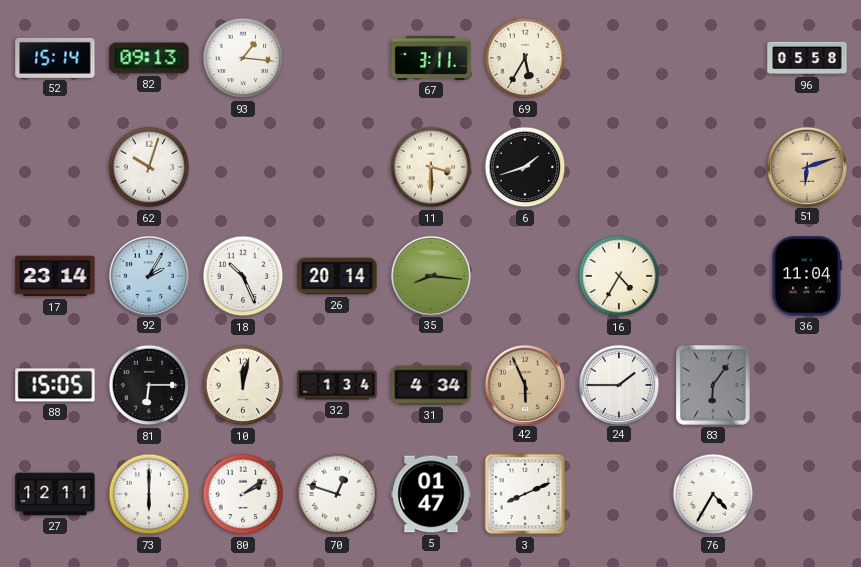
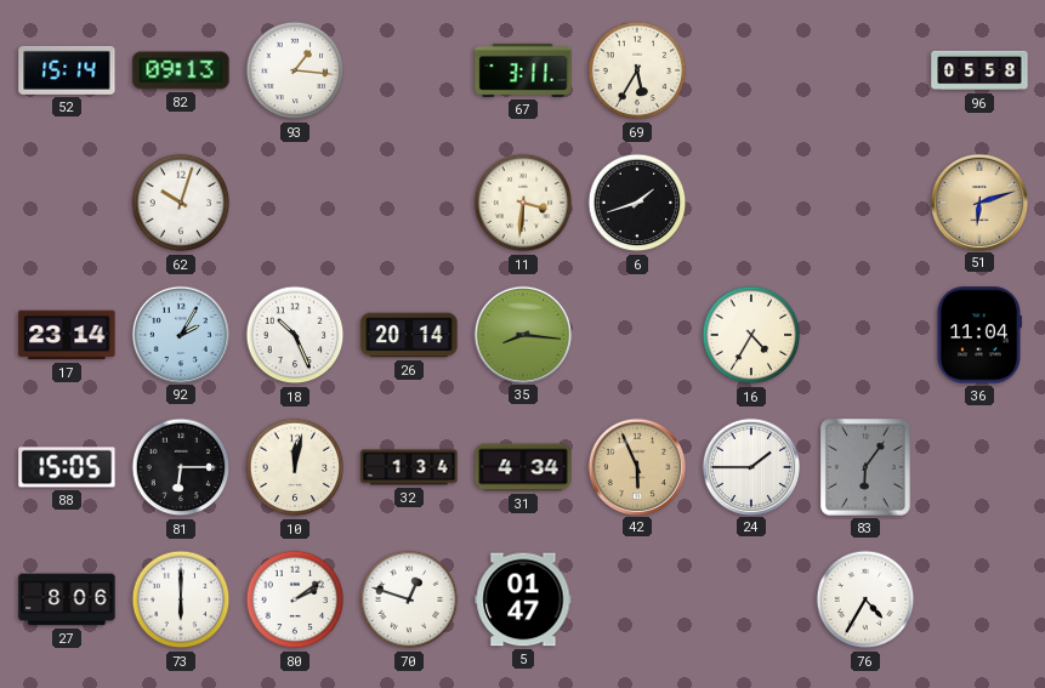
11: 3:30 -> 3:31
27: 12:11 -> 8:06
3: 8:11 -> none
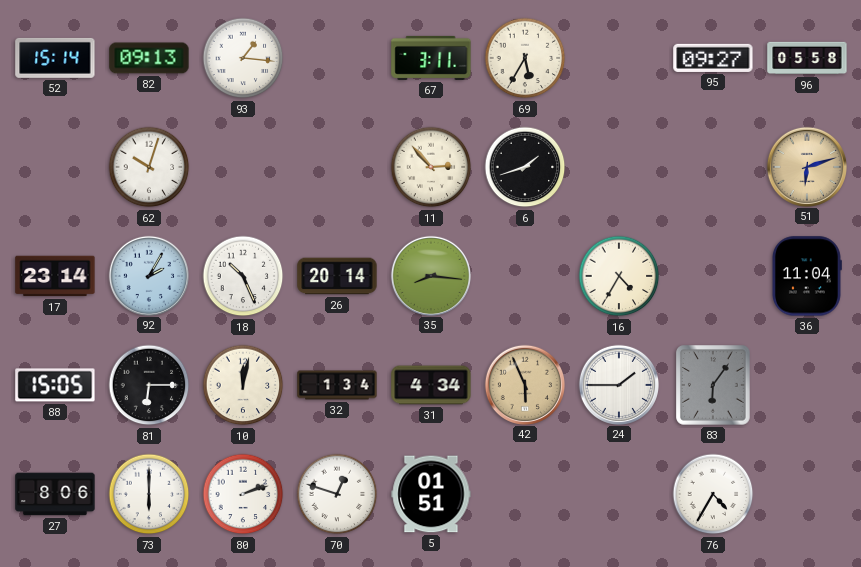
95: none -> 09:27
11: 3:31 -> 2:53
80: 2:09 -> 2:12
5: 01:47 -> 01:51
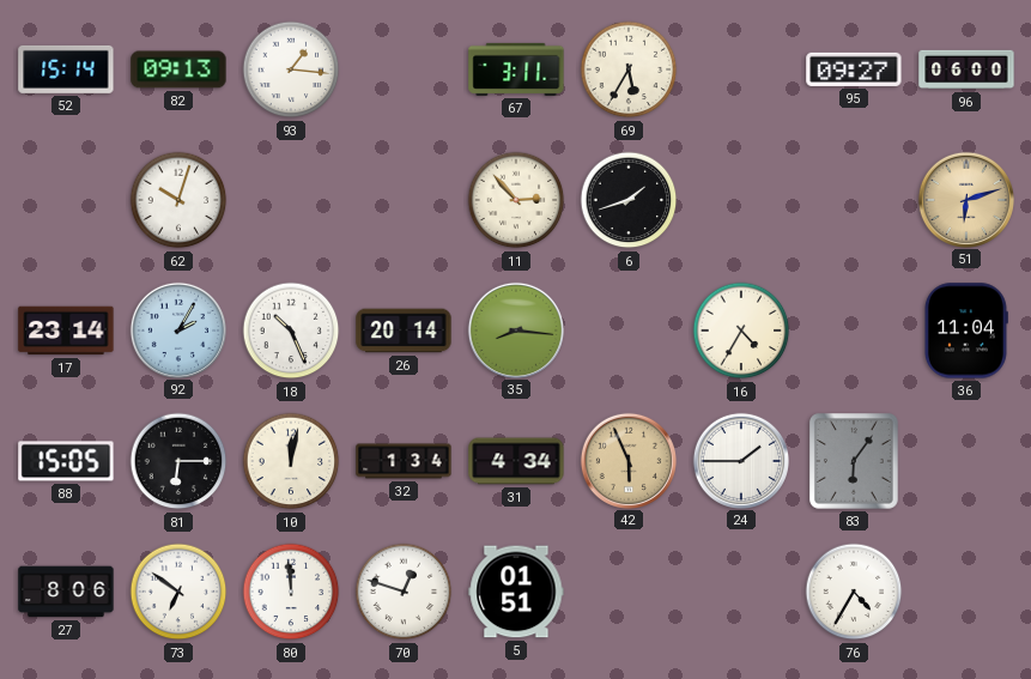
96: 05:58 -> 06:00
73: 6:00 -> 6:51
80: 2:12 -> 11:59
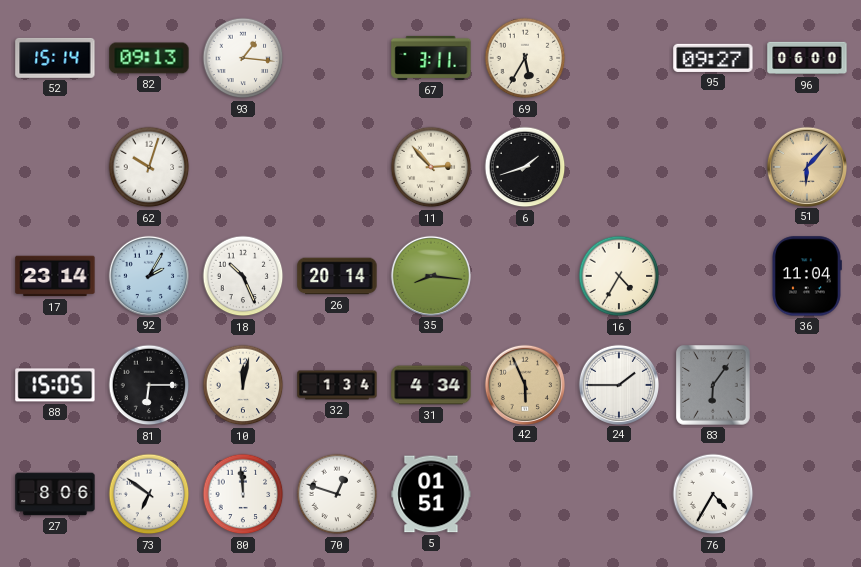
51: 6:12 -> 6:07
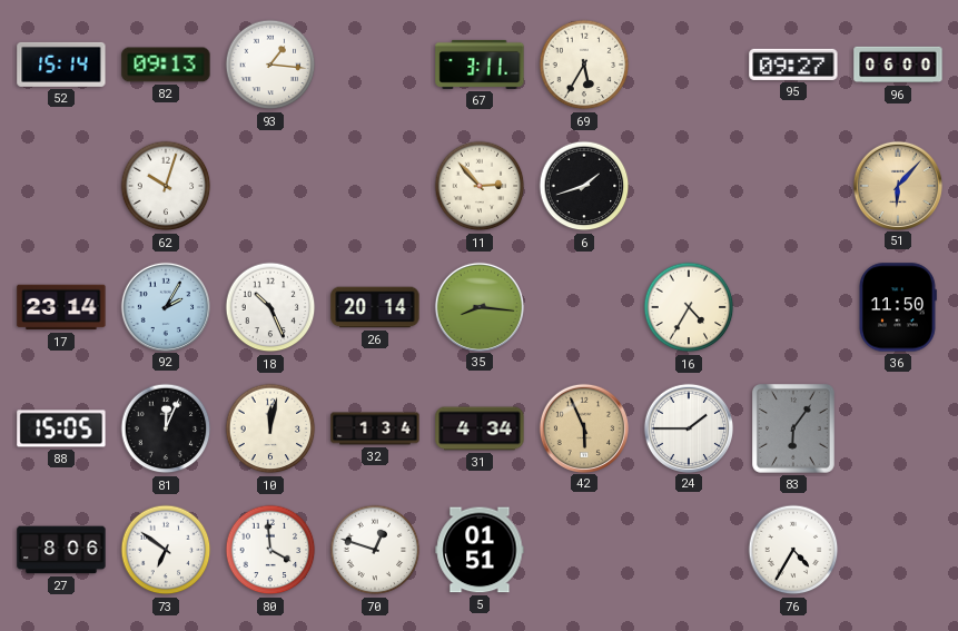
36: 11:04 -> 11:50
81: 6:15 -> 12:04
80: 11:59 -> 3:59
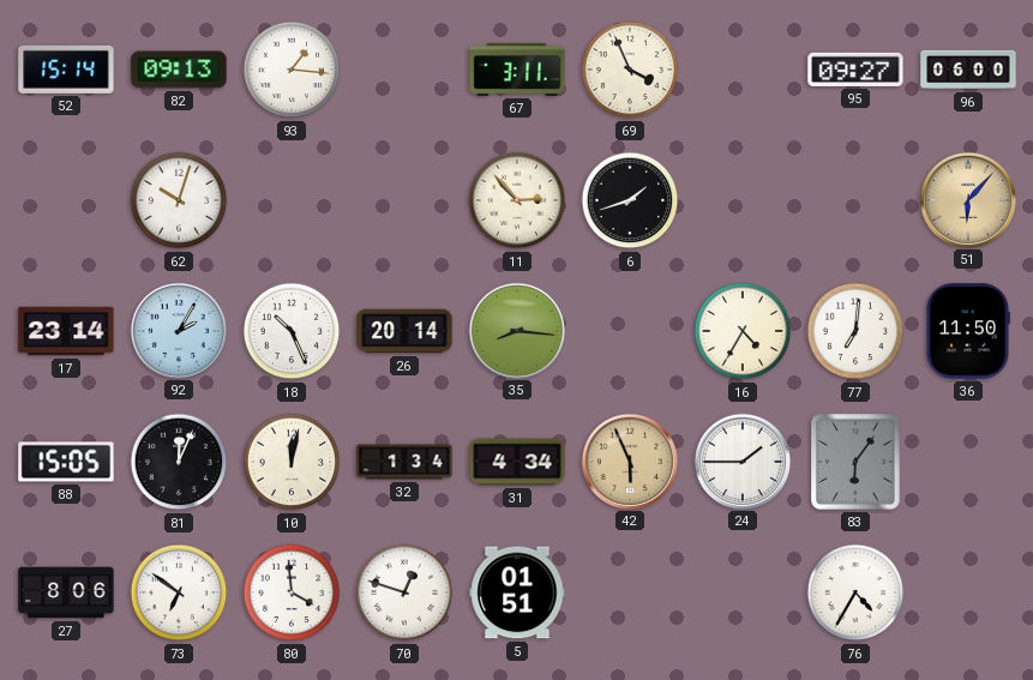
69: 5:35 -> 3:56
77: none -> 7:01
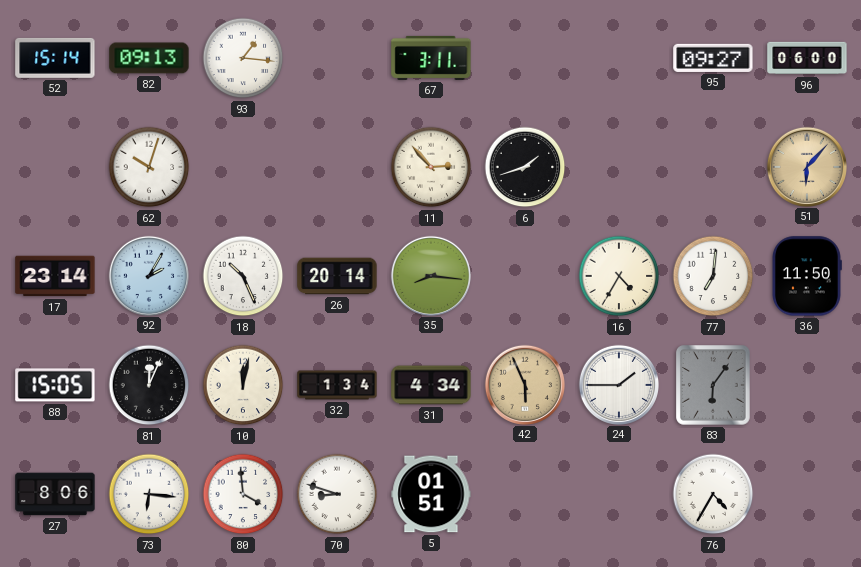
69: 3:56 -> none
73: 6:51 -> 6:16
70: 12:48 -> 8:48
